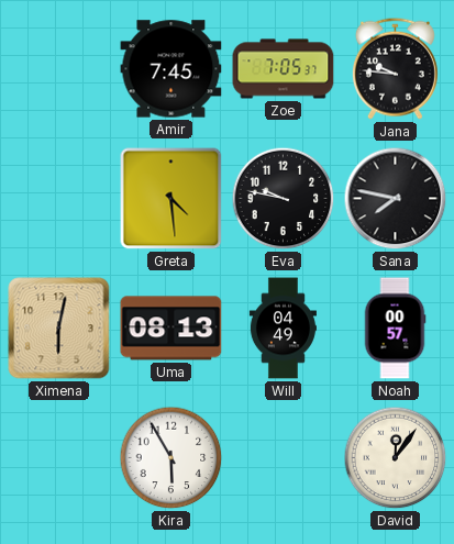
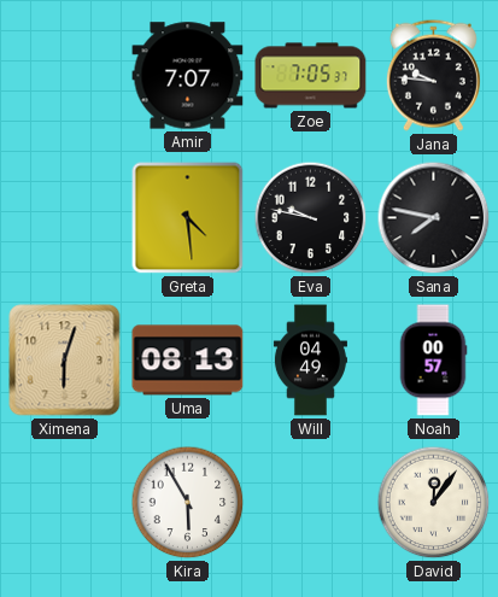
Amir: 7:45 -> 7:07
Ximena: 6:02 -> 6:03
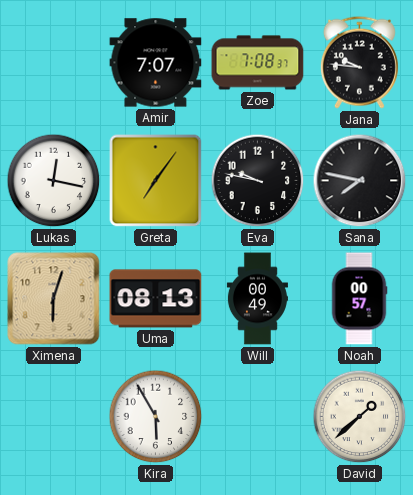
Zoe: 7:05 -> 7:08
Lukas: none -> 12:17
Greta: 4:29 -> 7:06
Will: 04:49 -> 00:49
David: 12:06 -> 1:38
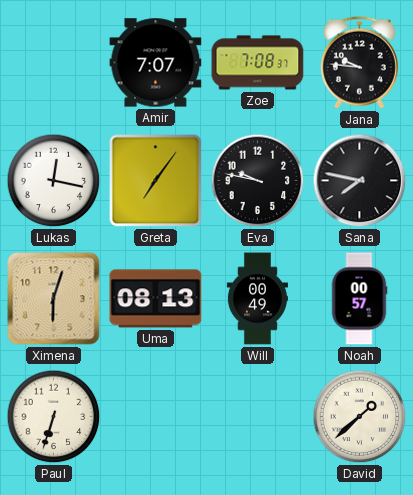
Paul: none -> 6:33
Kira: 5:55 -> none
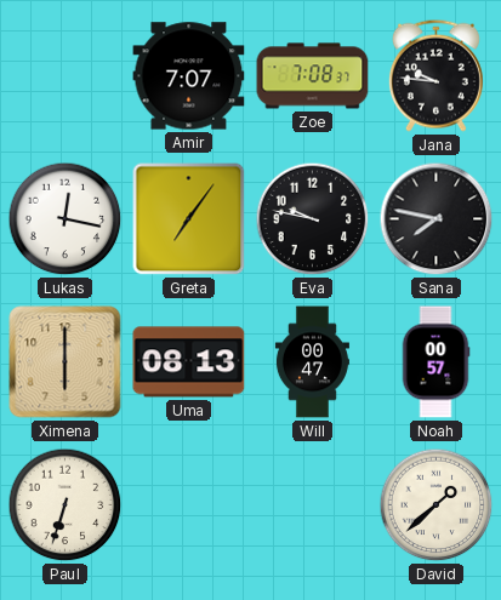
Ximena: 6:03 -> 6:00
Will: 00:49 -> 00:47
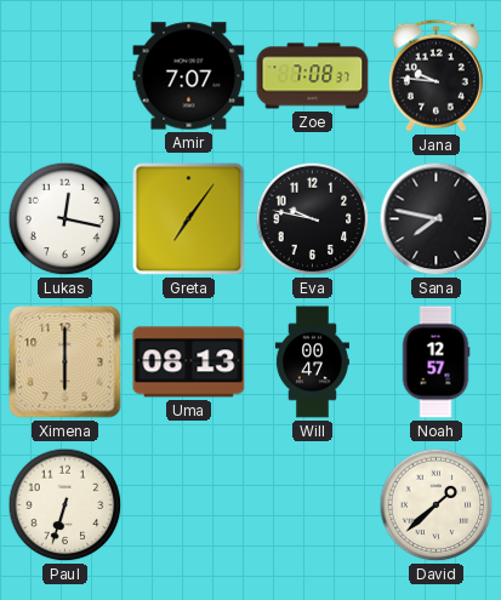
Noah: 00:57 -> 12:57
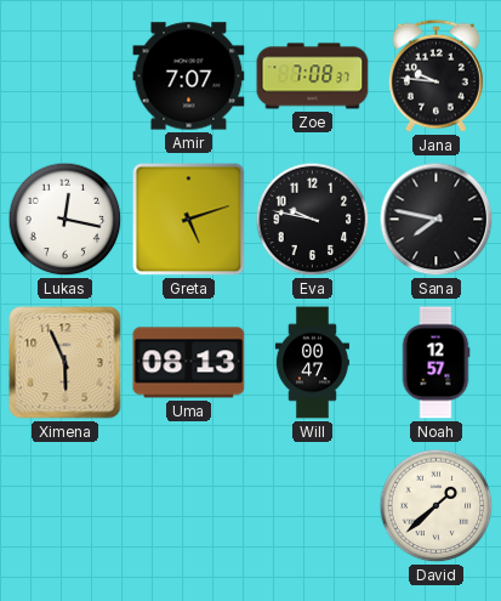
Greta: 7:06 -> 5:12
Ximena: 6:00 -> 5:56
Paul: 6:33 -> none
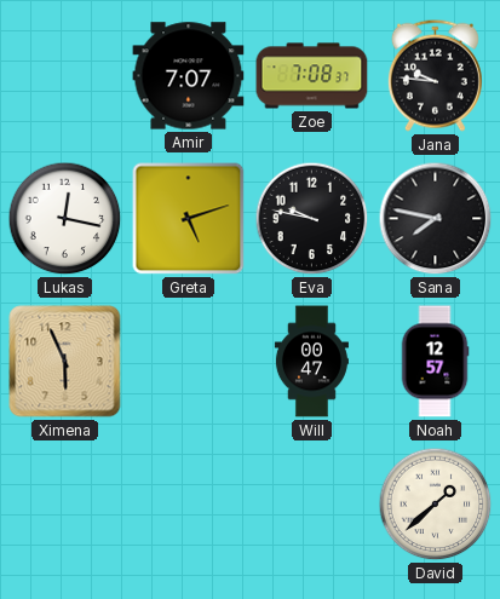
Uma: 08:13 -> none
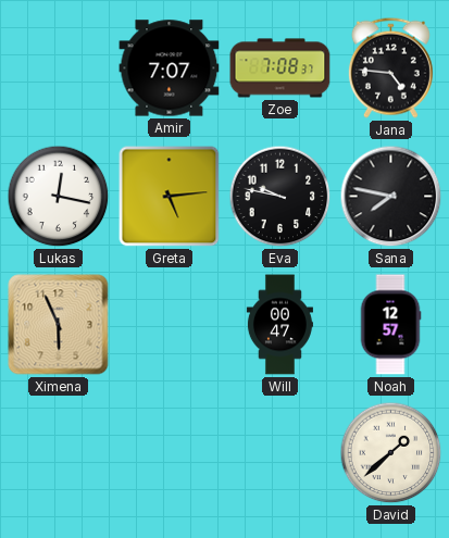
Jana: 9:46 -> 4:46
Greta: 5:12 -> 5:14
